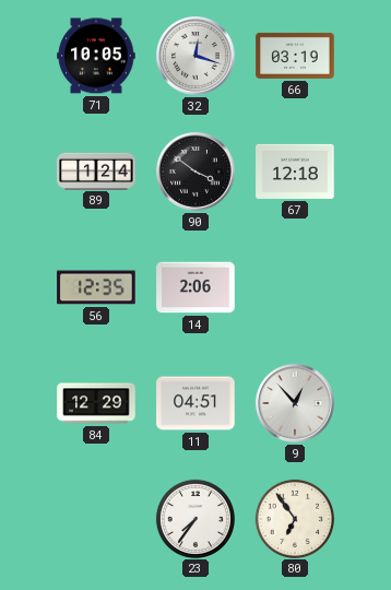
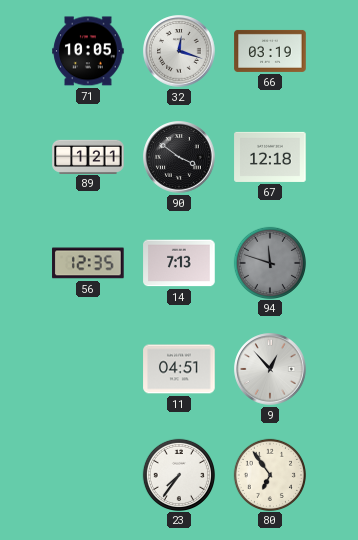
89: 1:24 -> 1:21
14: 2:06 -> 7:13
94: none -> 11:48
84: 12:29 -> none
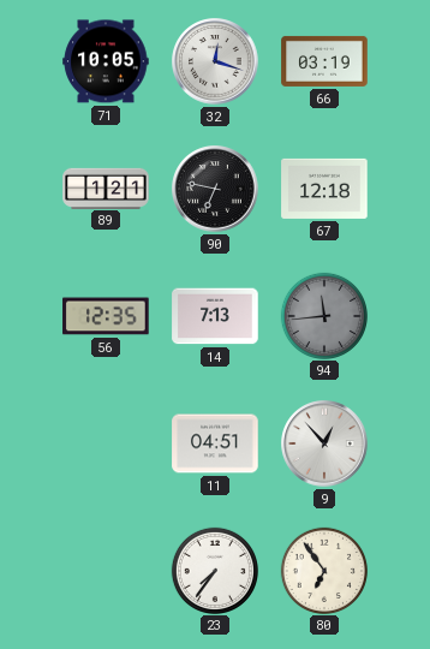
90: 3:51 -> 6:47
94: 11:48 -> 11:44
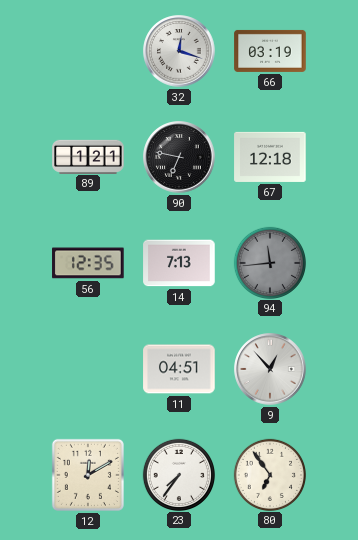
71: 10:05 -> none
12: none -> 12:10
